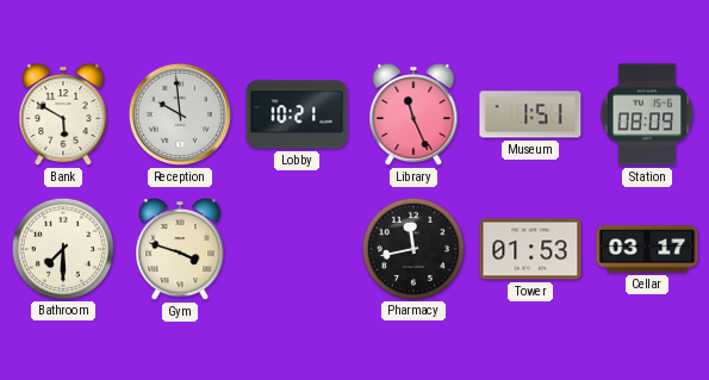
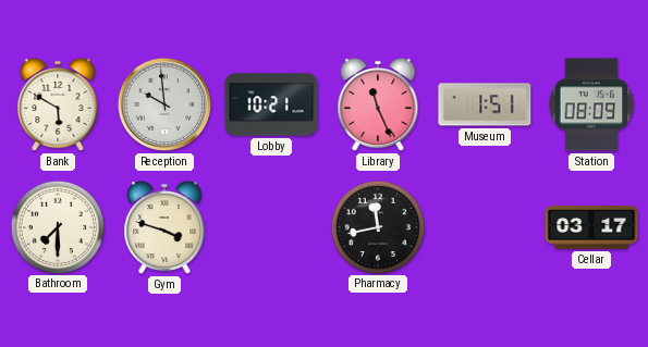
Tower: 01:53 -> none
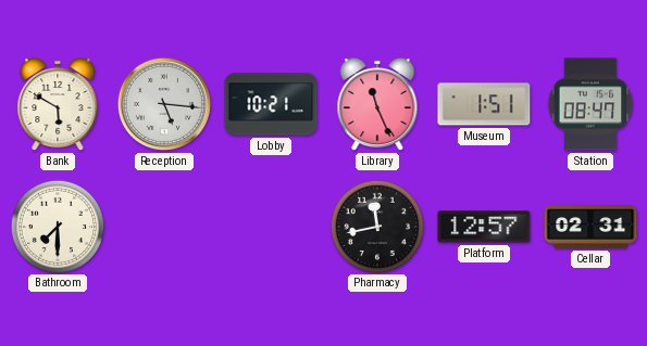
Reception: 9:59 -> 5:16
Station: 08:09 -> 08:47
Gym: 3:48 -> none
Platform: none -> 12:57
Cellar: 03:17 -> 02:31
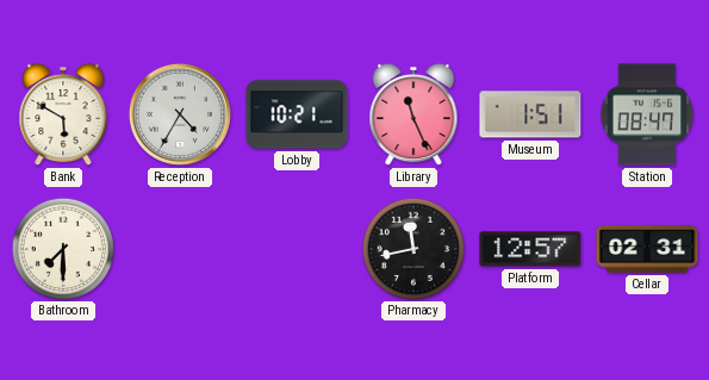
Reception: 5:16 -> 4:35
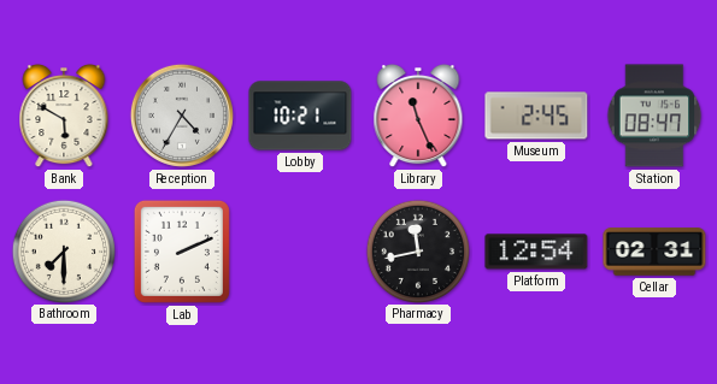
Museum: 1:51 -> 2:45
Lab: none -> 2:11
Platform: 12:57 -> 12:54
